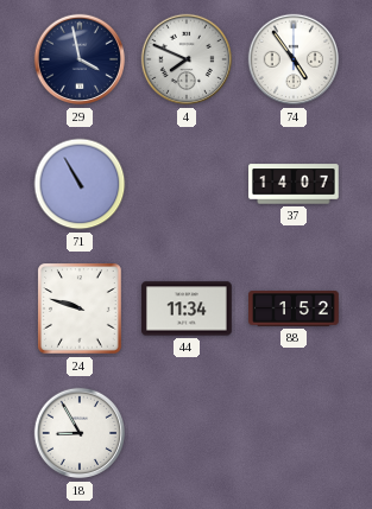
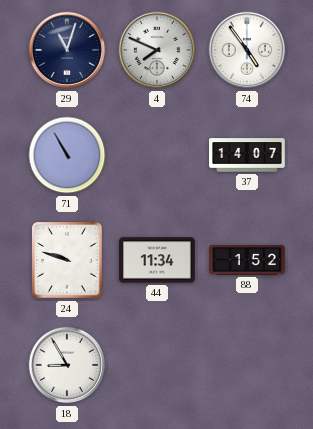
29: 3:58 -> 11:03
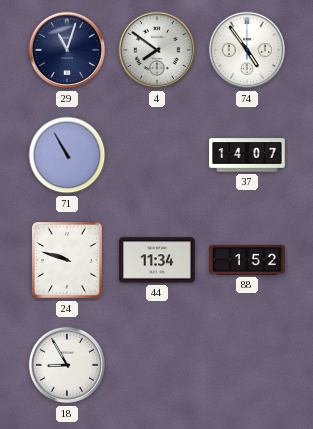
4: 7:49 -> 7:51
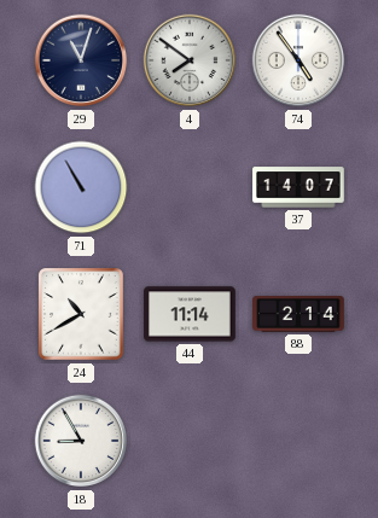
24: 9:48 -> 10:40
44: 11:34 -> 11:14
88: 1:52 -> 2:14
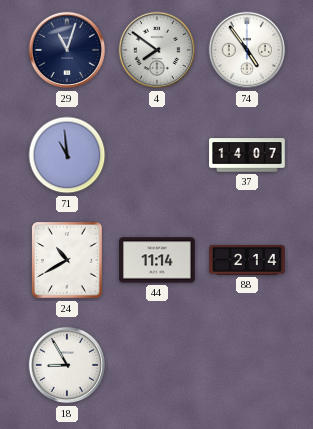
71: 10:55 -> 10:59
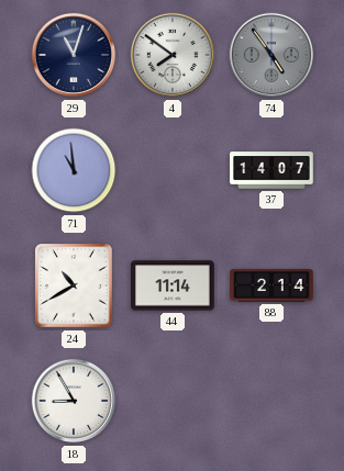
74 dial: white -> grey
